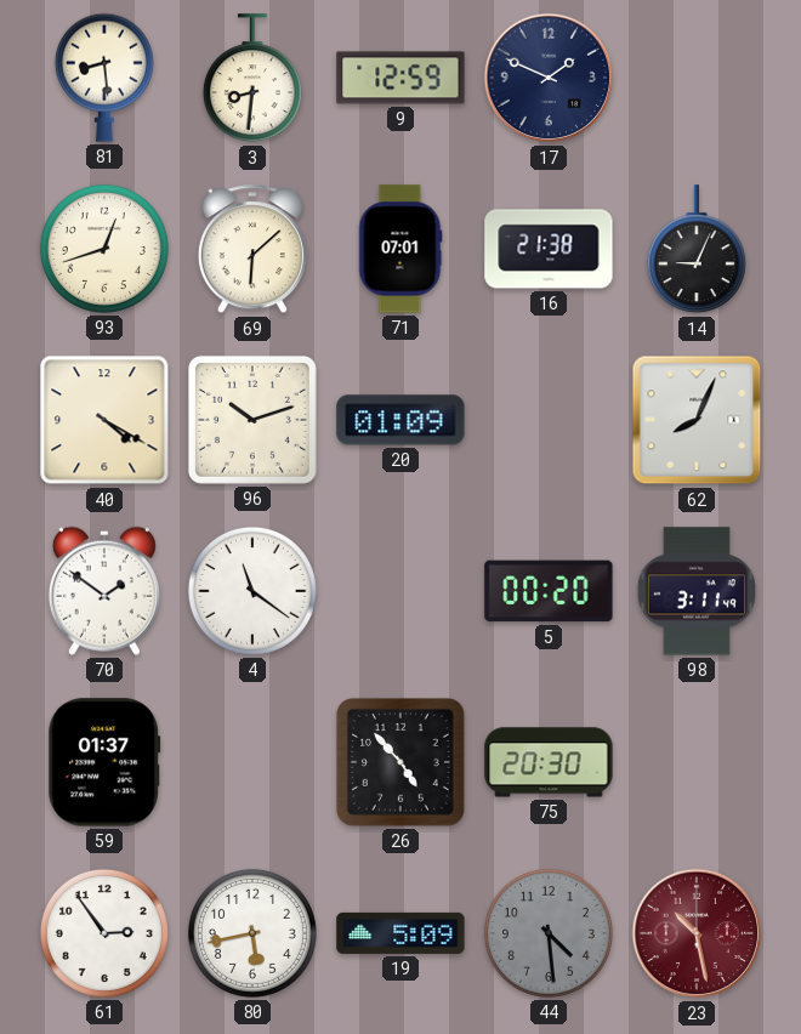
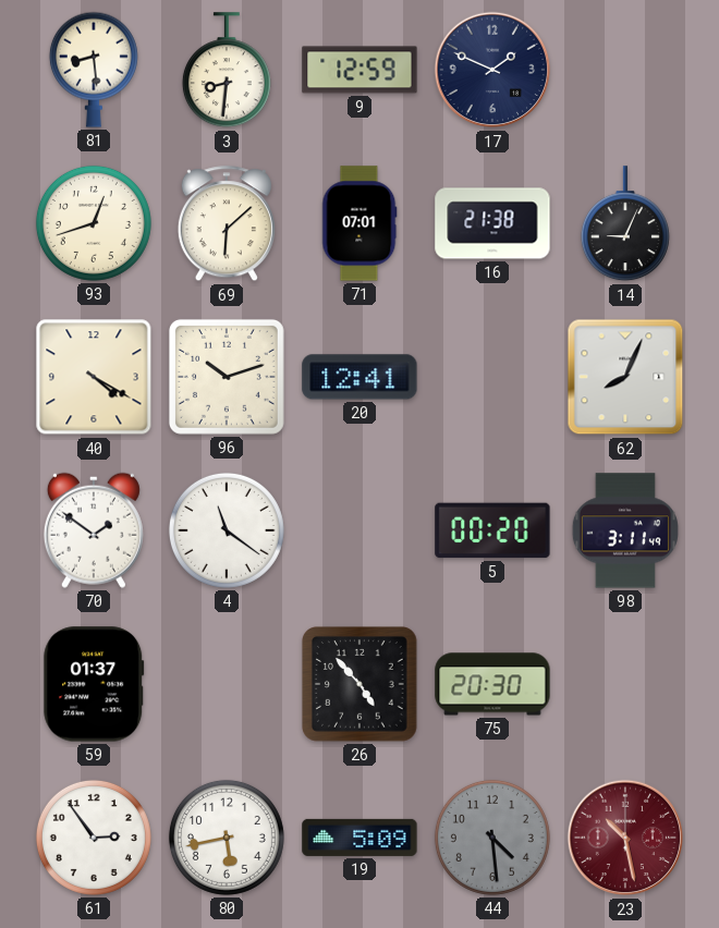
20: 01:09 -> 12:41
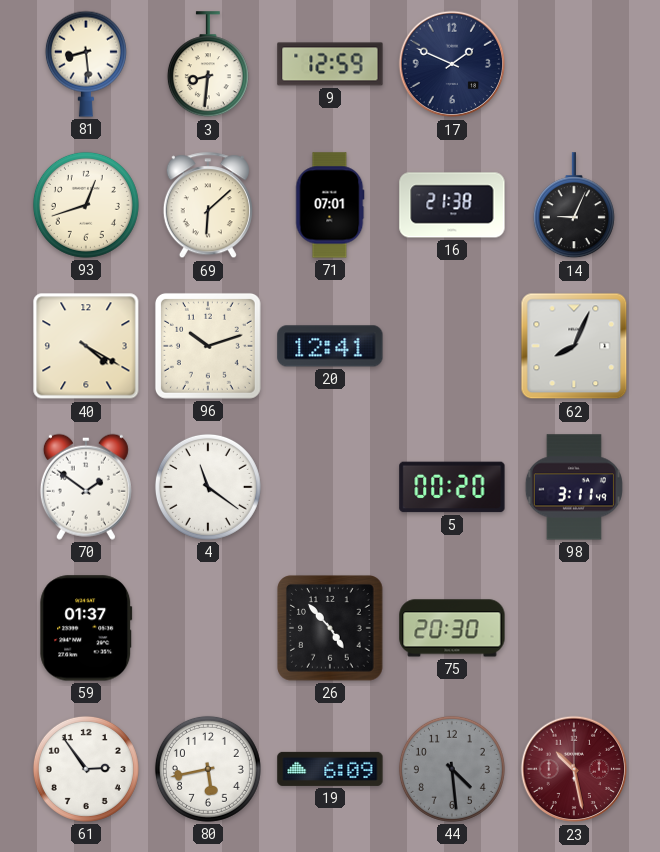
19: 5:09 -> 6:09
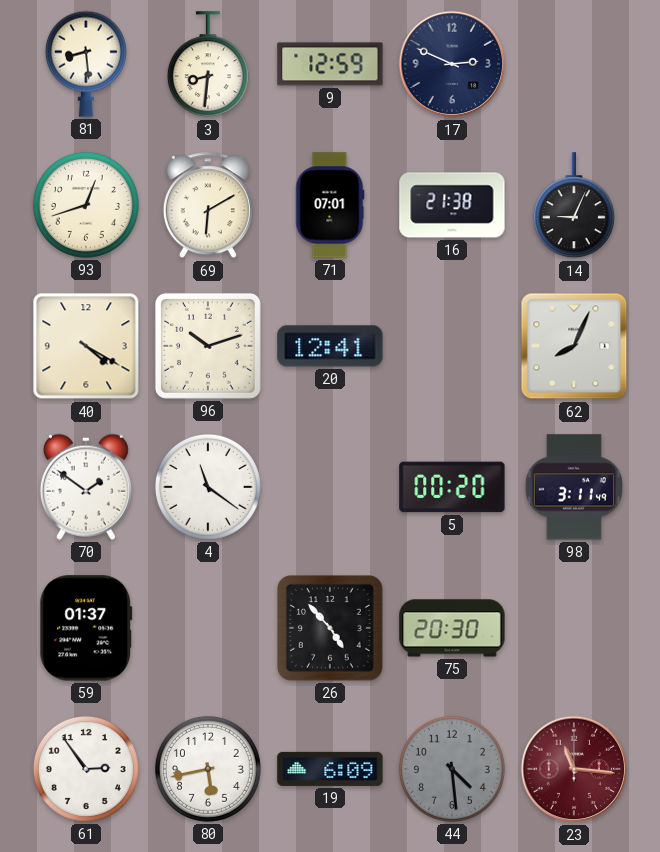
17: 1:49 -> 2:49
69: 6:08 -> 6:10
23: 10:28 -> 11:16
